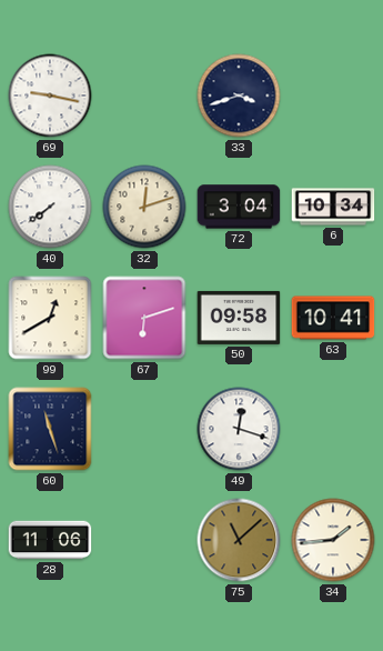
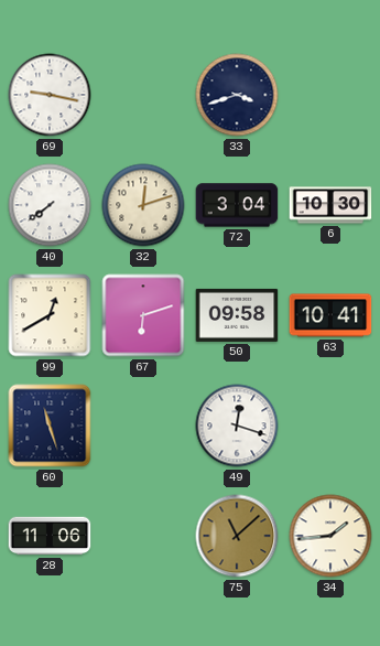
6: 10:34 -> 10:30
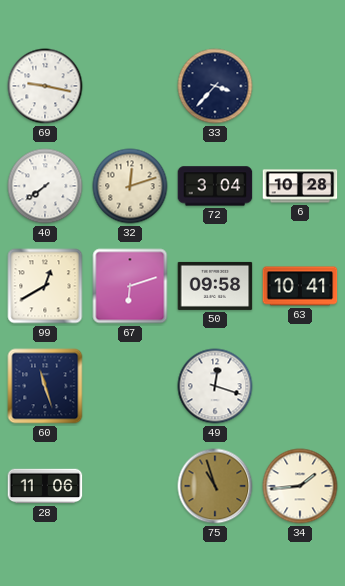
33: 3:42 -> 3:37
6: 10:30 -> 10:28
75: 11:08 -> 10:57
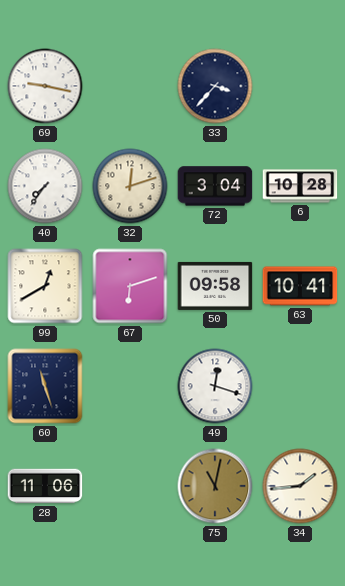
40: 7:39 -> 7:36
75: 10:57 -> 11:02
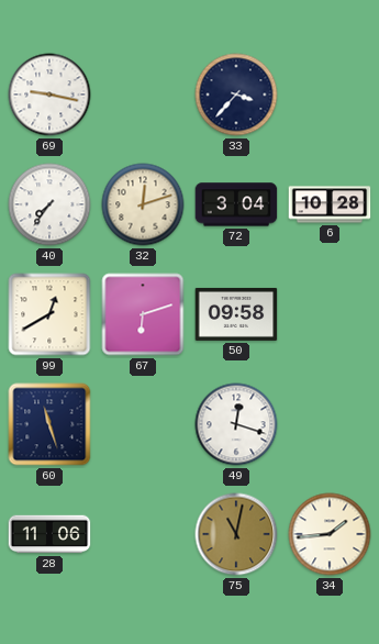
63: 10:41 -> none
